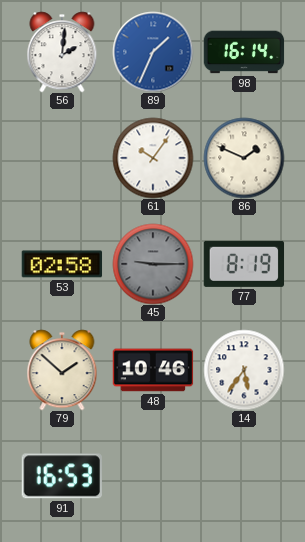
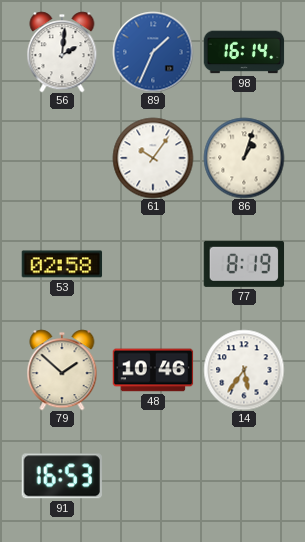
86: 1:49 -> 1:03
45: 9:15 -> none
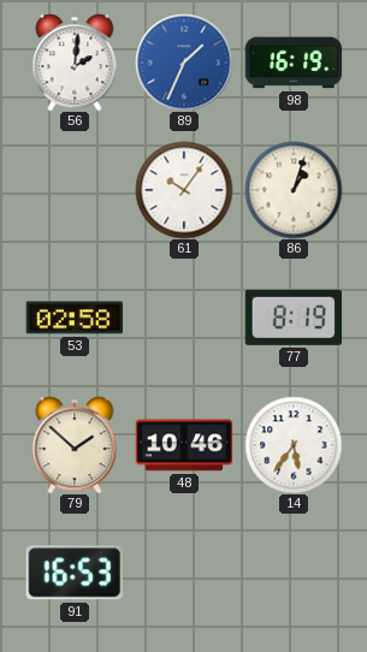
98: 16:14 -> 16:19
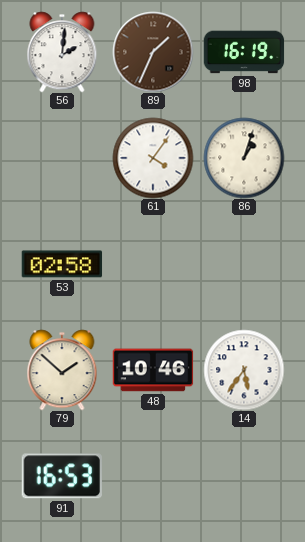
89 dial: blue -> brown
61: 10:06 -> 4:06
77: 8:19 -> none
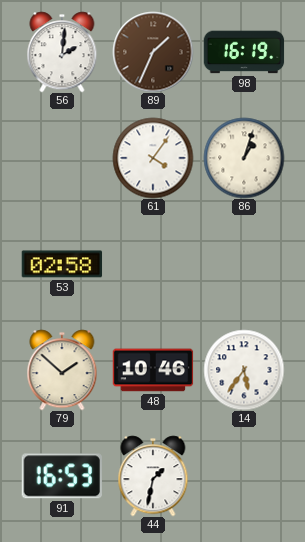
44: none -> 1:32
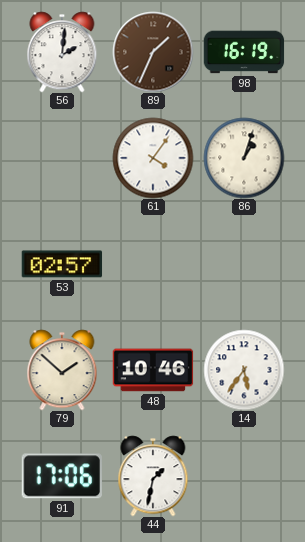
53: 02:58 -> 02:57
91: 16:53 -> 17:06
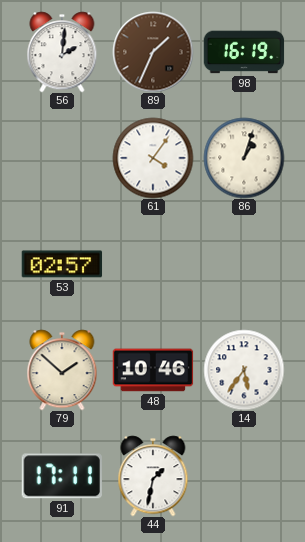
91: 17:06 -> 17:11
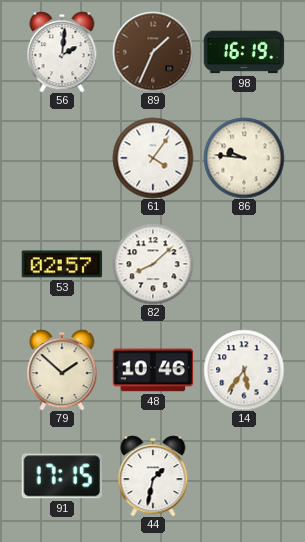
86: 1:03 -> 9:46
82: none -> 8:08
91: 17:11 -> 17:15
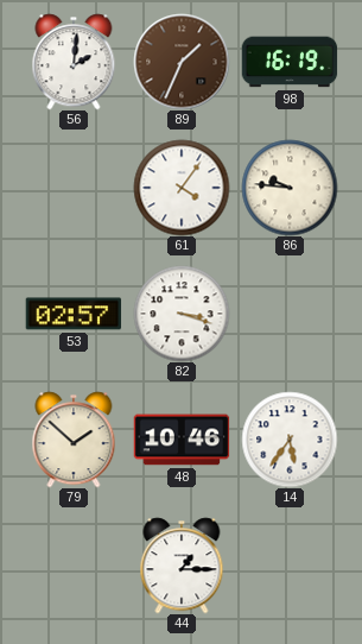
82: 8:08 -> 3:18
91: 17:15 -> none
44: 1:32 -> 1:15
